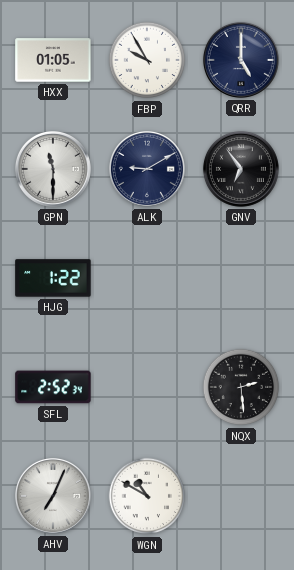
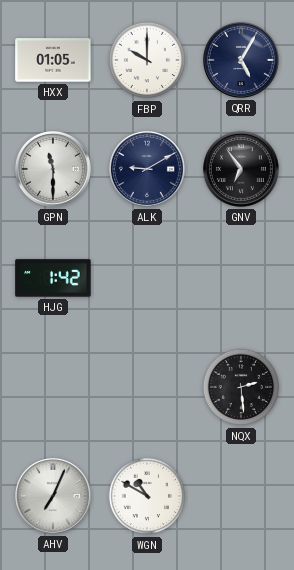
FBP: 9:55 -> 10:00
QRR: 5:00 -> 5:05
HJG: 1:22 -> 1:42
SFL: 2:52 -> none
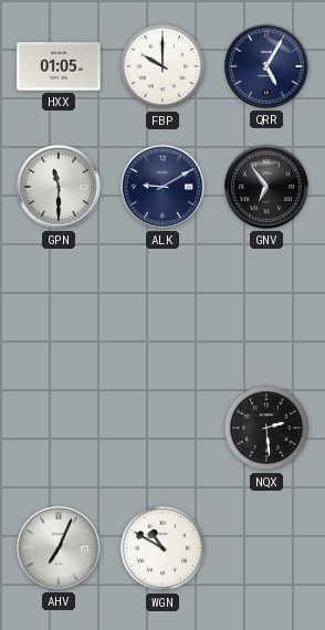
HJG: 1:42 -> none
